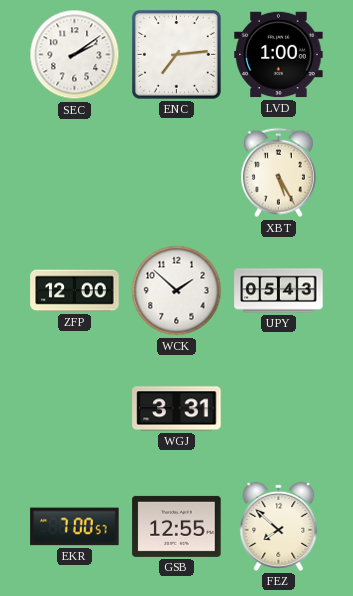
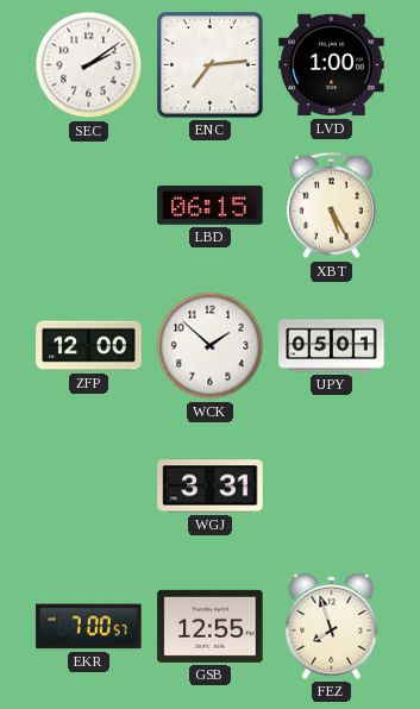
LBD: none -> 06:15
UPY: 05:43 -> 05:01
FEZ: 7:52 -> 7:57
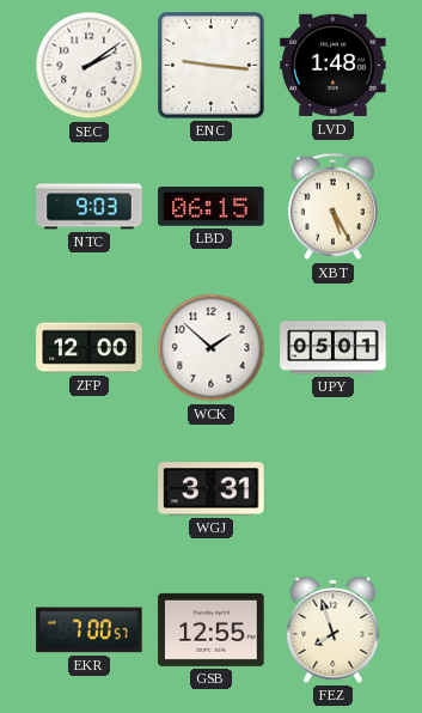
ENC: 7:14 -> 9:16
LVD: 1:00 -> 1:48
NTC: none -> 9:03
